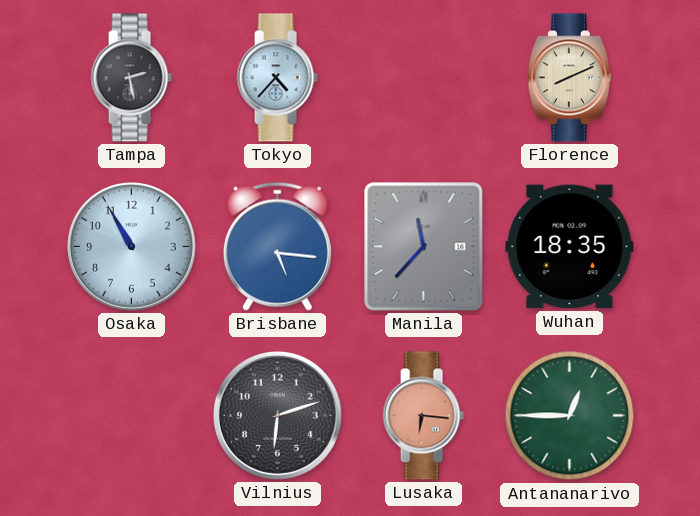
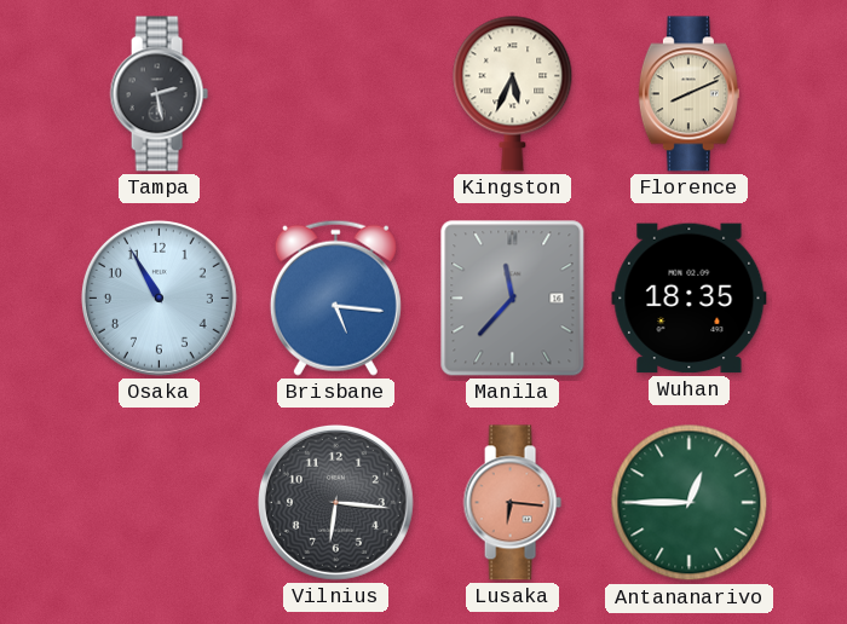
Tokyo: 4:37 -> none
Kingston: none -> 5:34
Vilnius: 6:12 -> 6:16
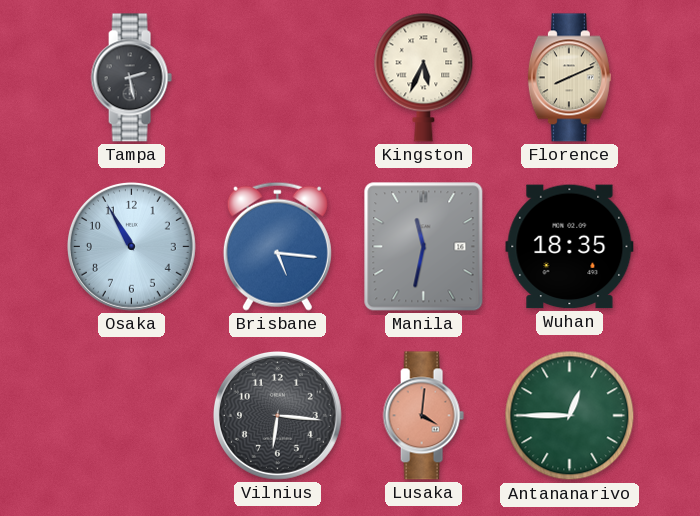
Manila: 11:37 -> 11:32
Lusaka: 6:16 -> 4:01
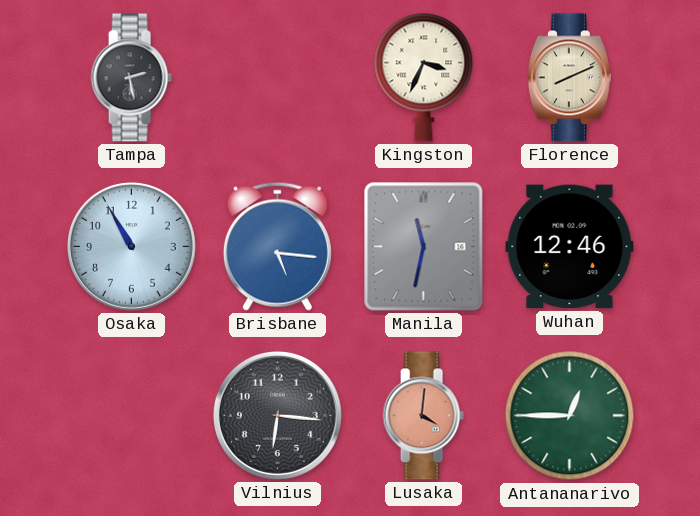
Kingston: 5:34 -> 3:34
Wuhan: 18:35 -> 12:46
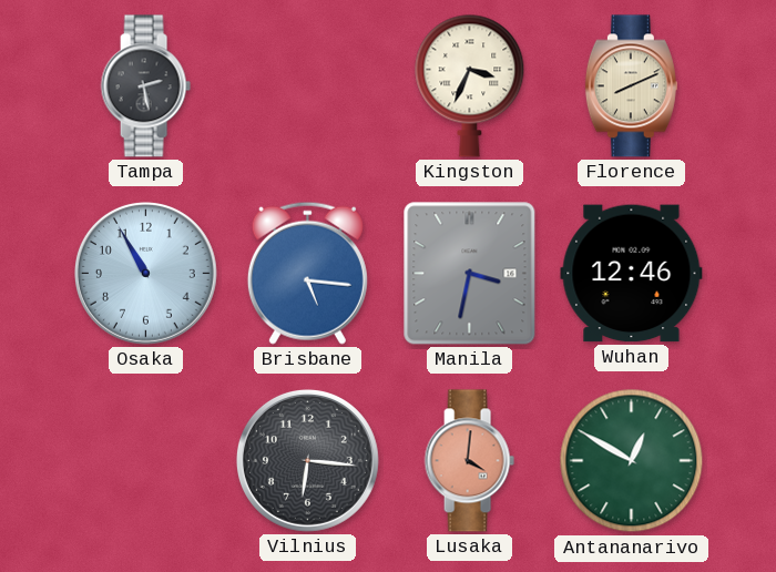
Manila: 11:32 -> 3:32
Antananarivo: 12:45 -> 12:50
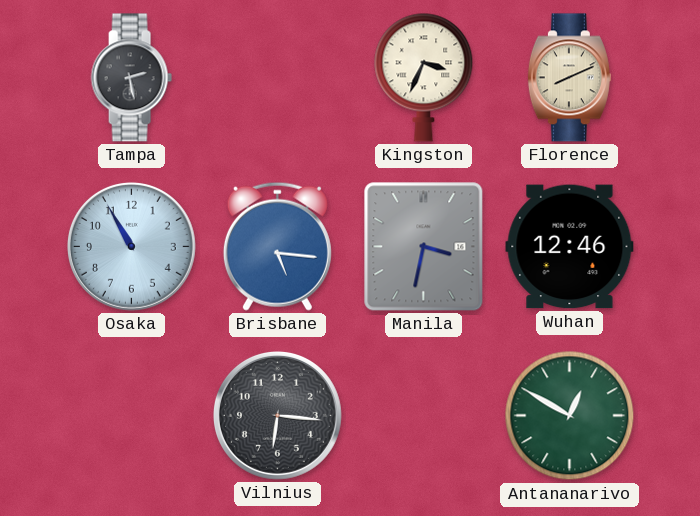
Lusaka: 4:01 -> none
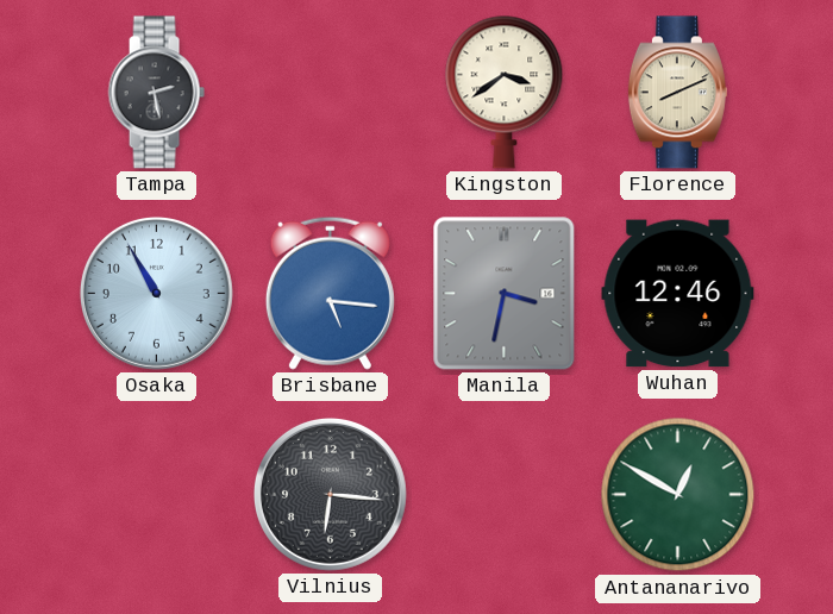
Kingston: 3:34 -> 3:39
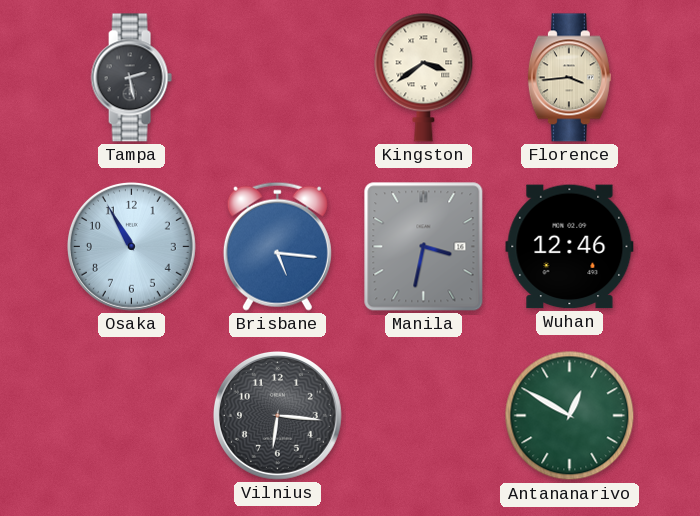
Florence: 8:11 -> 3:44
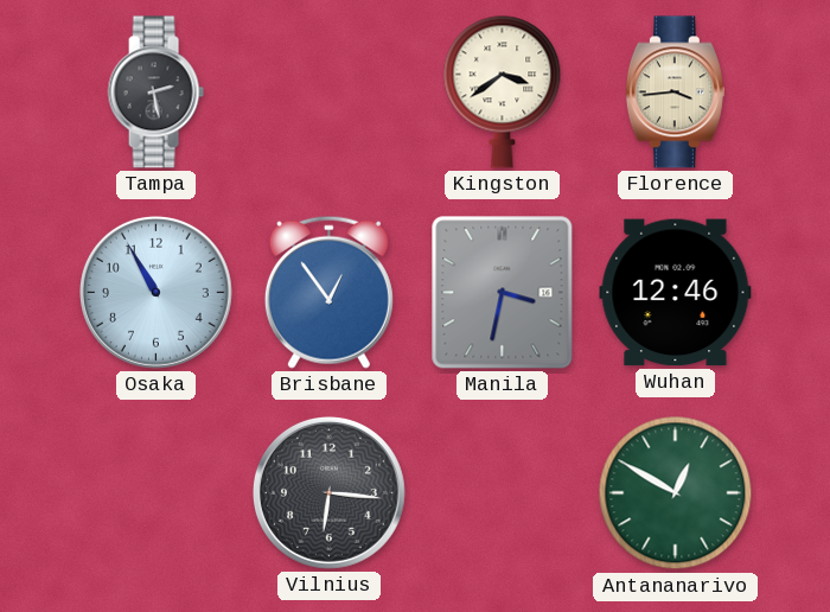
Brisbane: 5:16 -> 12:54
